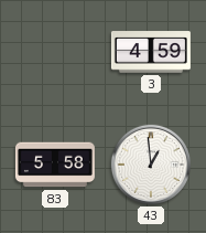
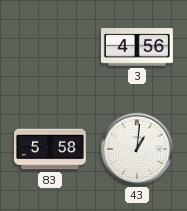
3: 4:59 -> 4:56
43: 12:59 -> 1:01
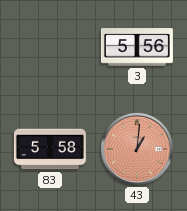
3: 4:56 -> 5:56
43 dial: white -> salmon
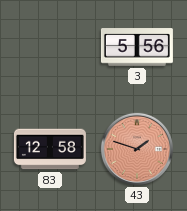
83: 5:58 -> 12:58
43: 1:01 -> 1:48
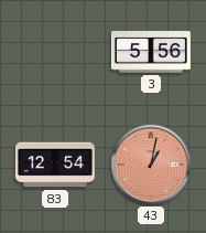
83: 12:58 -> 12:54
43: 1:48 -> 1:02
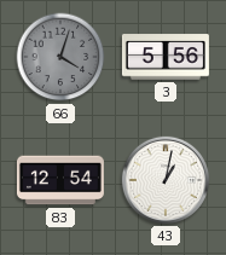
66: none -> 4:03
43 dial: salmon -> white
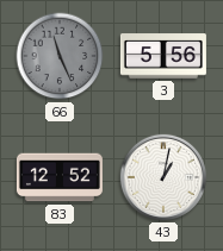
66: 4:03 -> 11:26
83: 12:54 -> 12:52
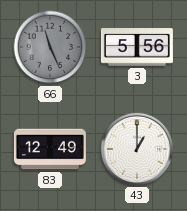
83: 12:52 -> 12:49
43: 1:02 -> 1:00
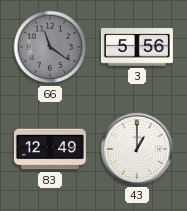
66: 11:26 -> 11:21
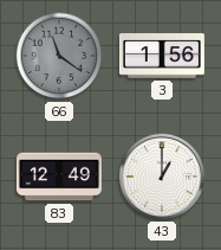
3: 5:56 -> 1:56
